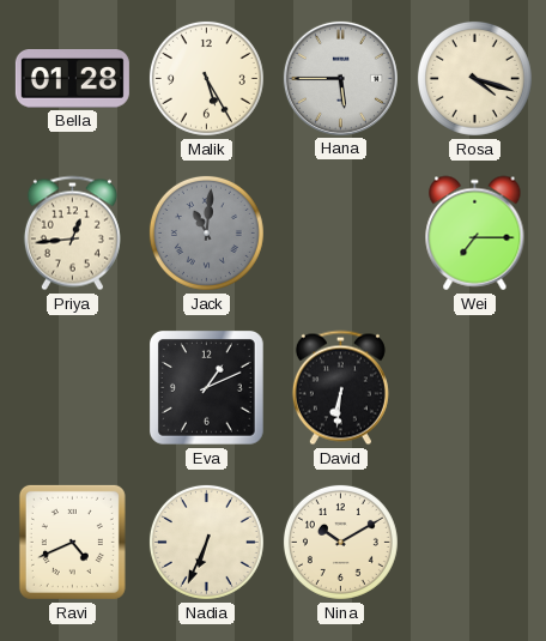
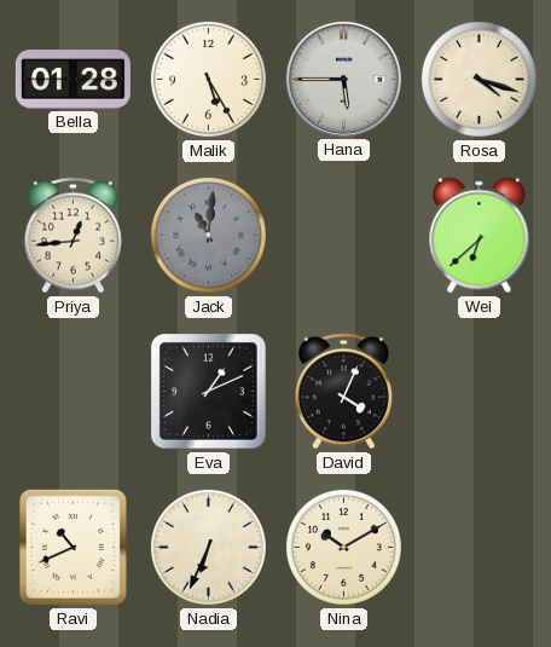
Wei: 7:15 -> 6:38
David: 6:31 -> 4:04
Ravi: 4:41 -> 10:41
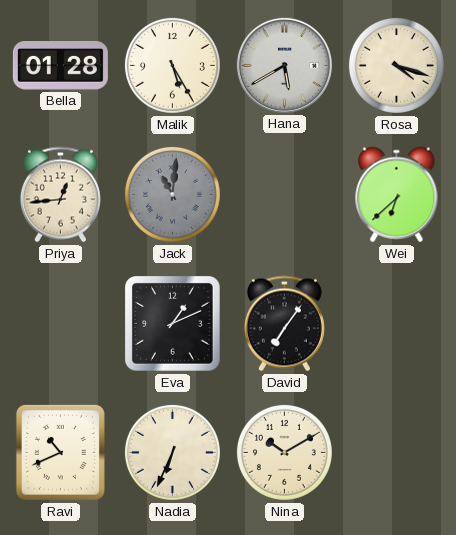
Hana: 5:45 -> 5:40
David: 4:04 -> 7:06
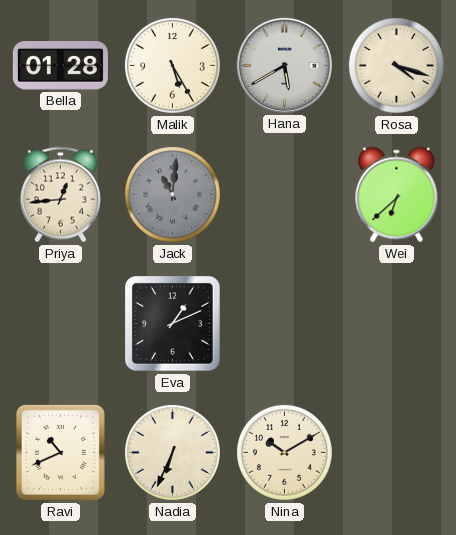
David: 7:06 -> none
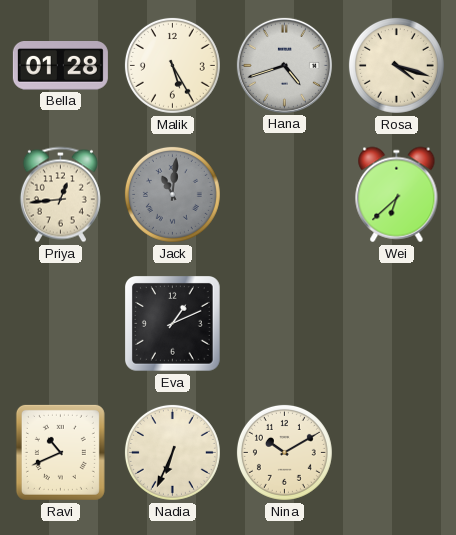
Hana: 5:40 -> 4:42
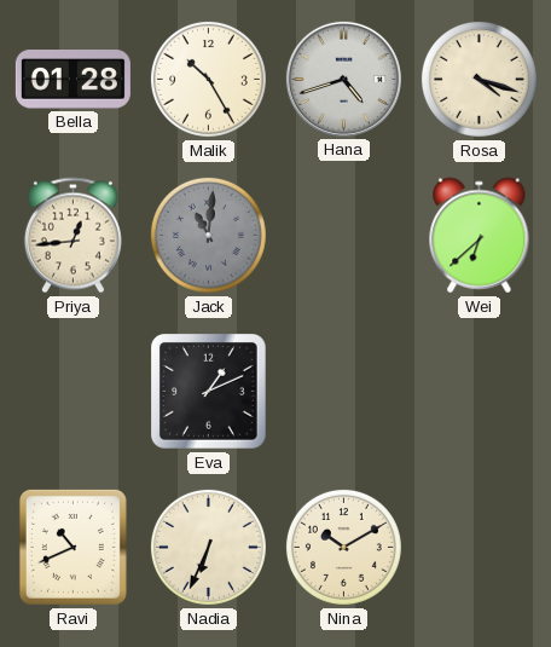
Malik: 5:25 -> 10:25
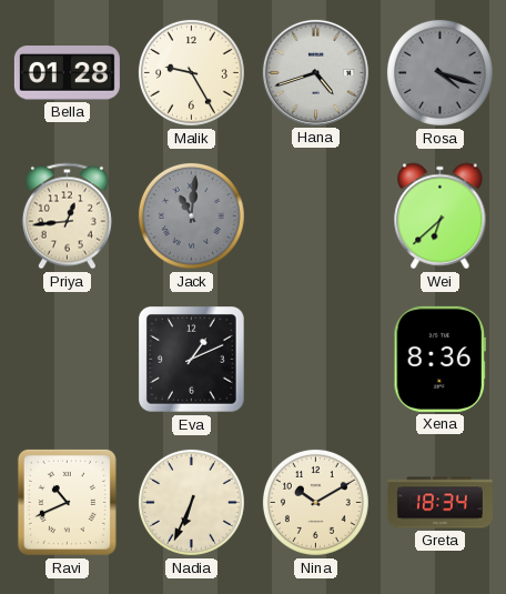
Malik: 10:25 -> 9:25
Rosa dial: cream -> grey
Xena: none -> 8:36
Greta: none -> 18:34
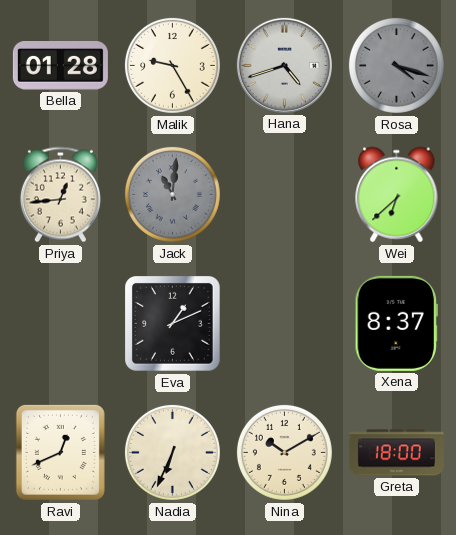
Xena: 8:36 -> 8:37
Ravi: 10:41 -> 12:41
Greta: 18:34 -> 18:00
